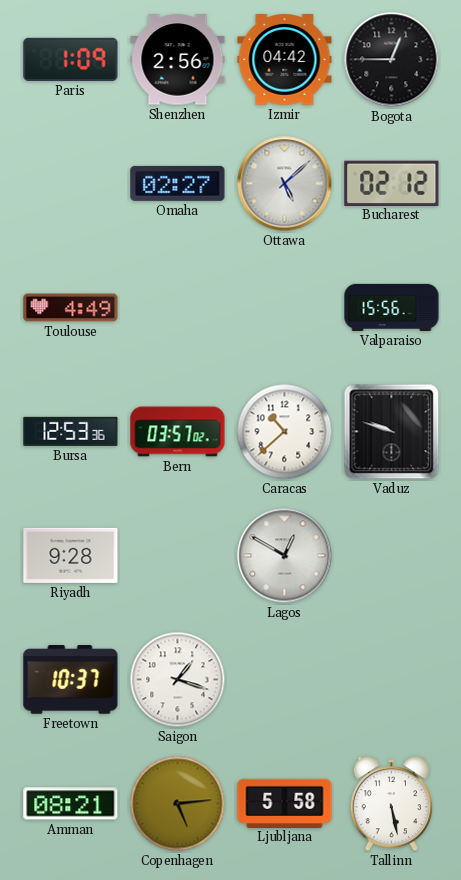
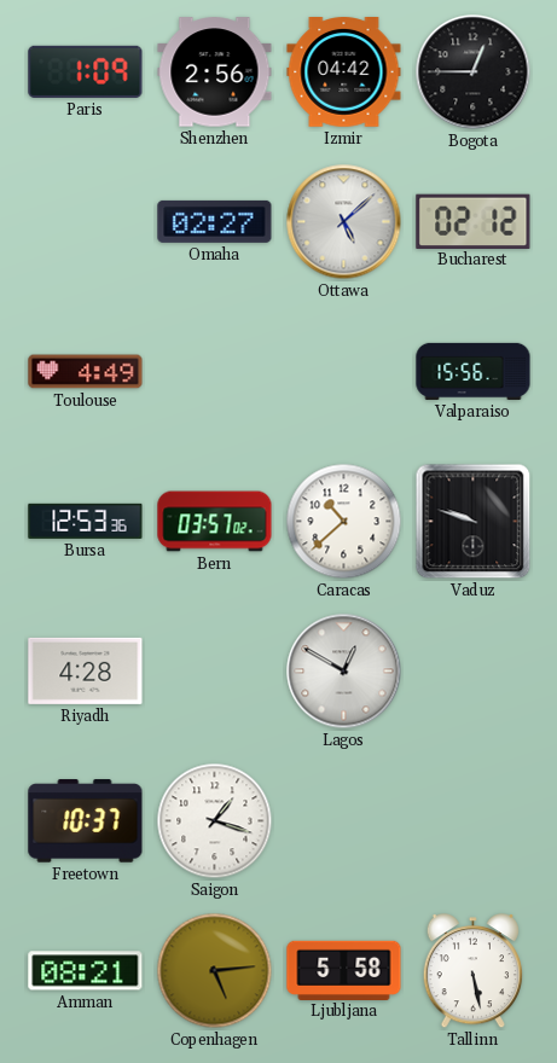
Riyadh: 9:28 -> 4:28
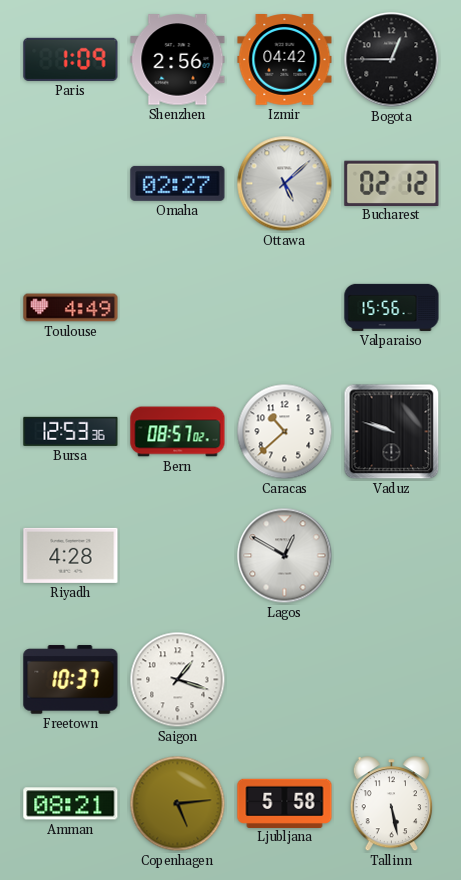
Bern: 03:57 -> 08:57
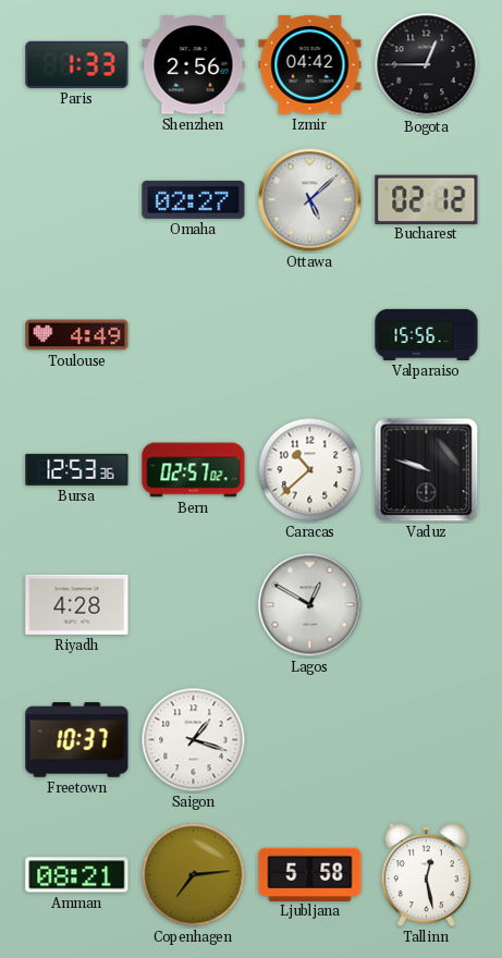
Paris: 1:09 -> 1:33
Bern: 08:57 -> 02:57
Copenhagen: 5:14 -> 7:14
Tallinn: 5:28 -> 12:28
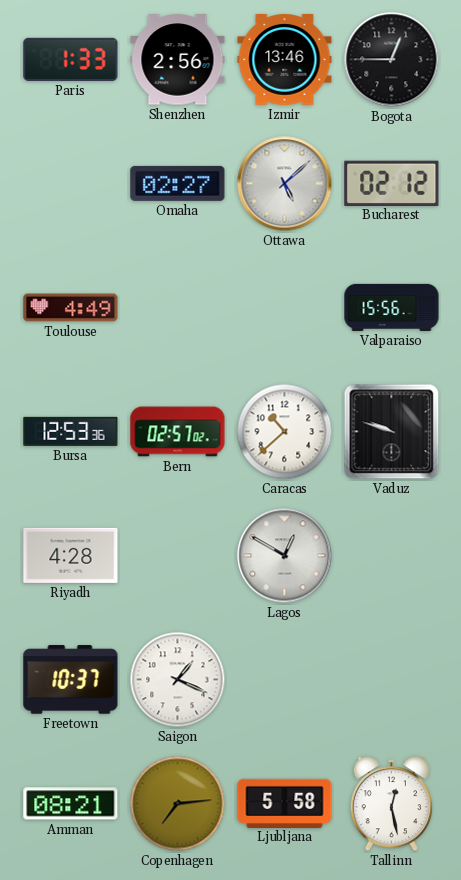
Izmir: 04:42 -> 13:46
Saigon: 1:18 -> 1:19
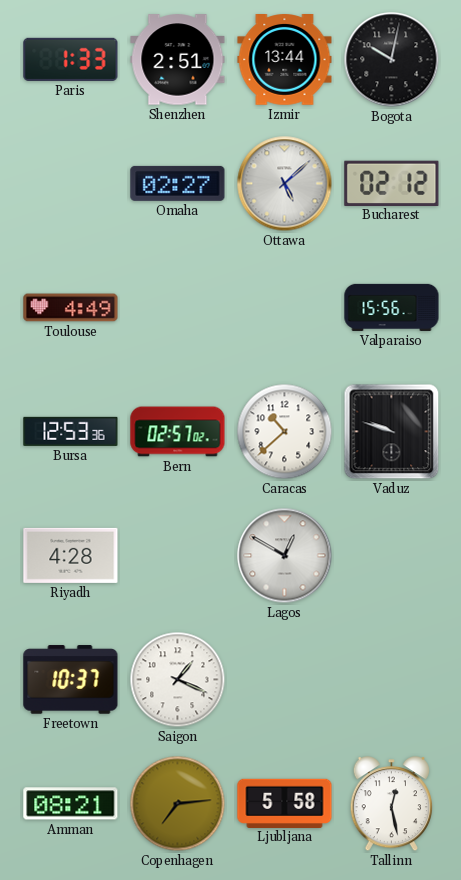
Shenzhen: 2:56 -> 2:51
Izmir: 13:46 -> 13:44
Bogota: 12:45 -> 10:02
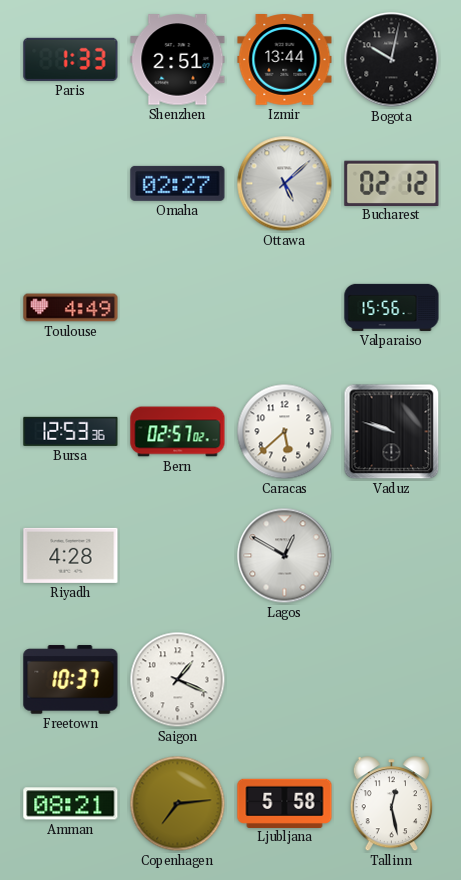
Caracas: 10:38 -> 5:38
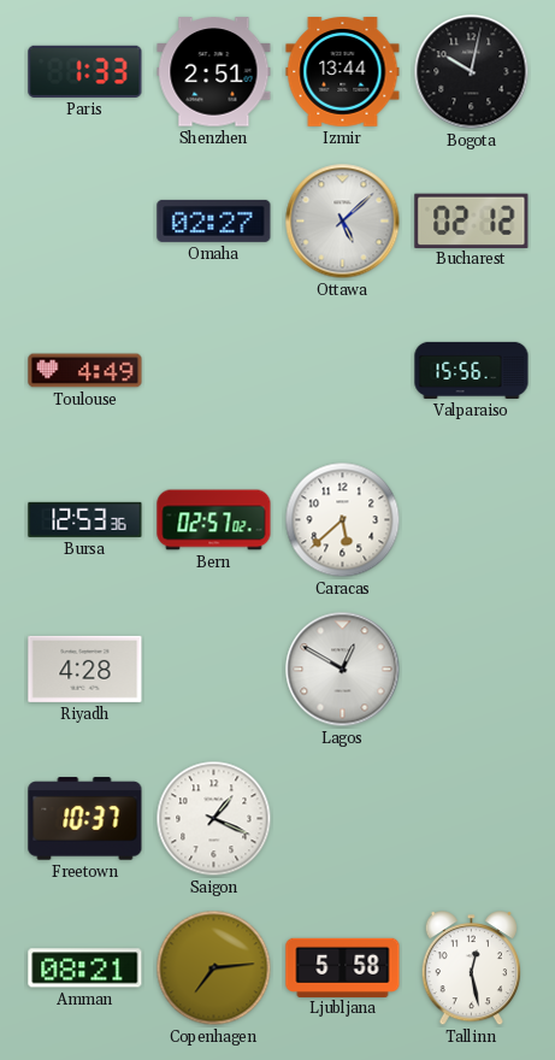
Vaduz: 9:48 -> none
